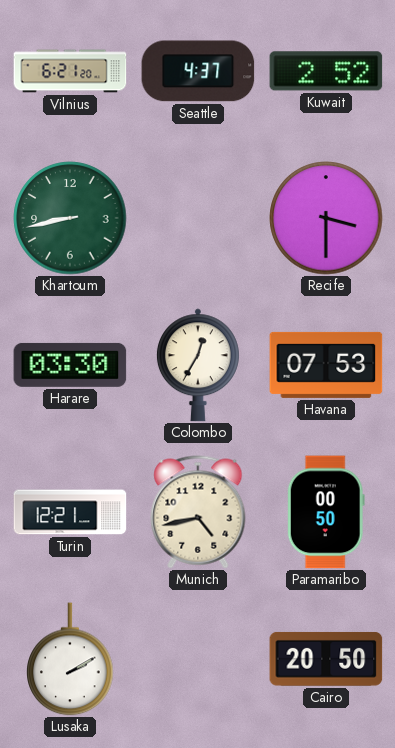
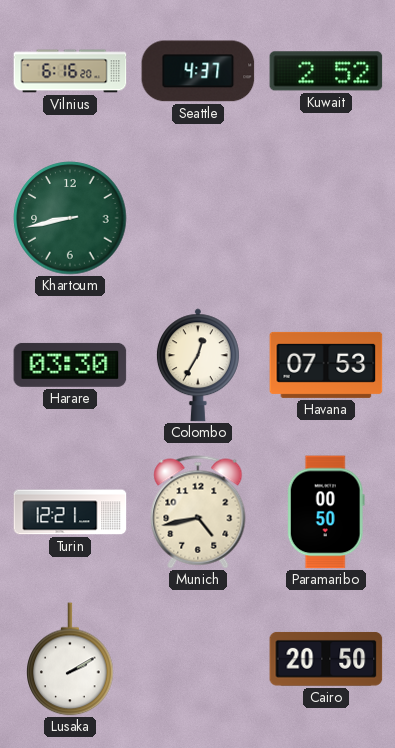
Vilnius: 6:21 -> 6:16
Recife: 3:30 -> none
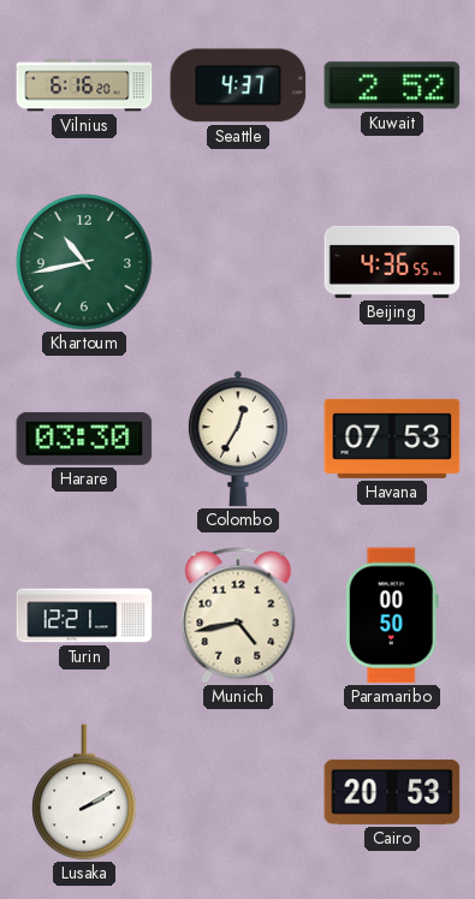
Khartoum: 8:43 -> 10:43
Beijing: none -> 4:36
Cairo: 20:50 -> 20:53
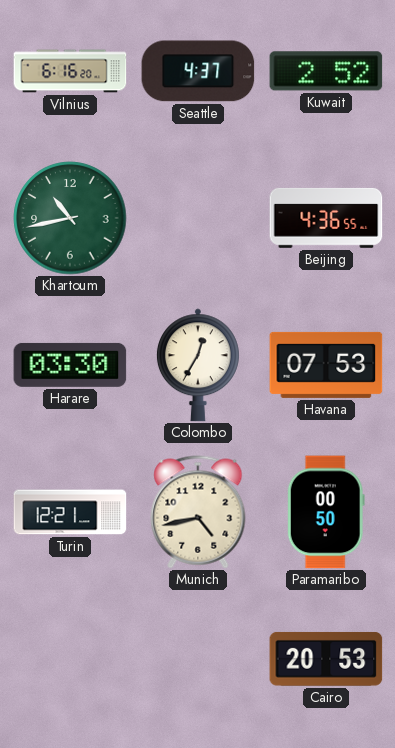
Lusaka: 2:10 -> none
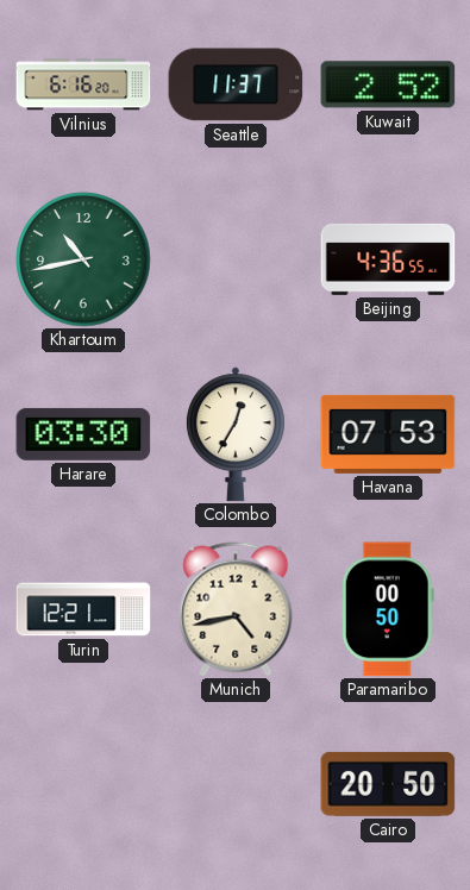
Seattle: 4:37 -> 11:37
Cairo: 20:53 -> 20:50
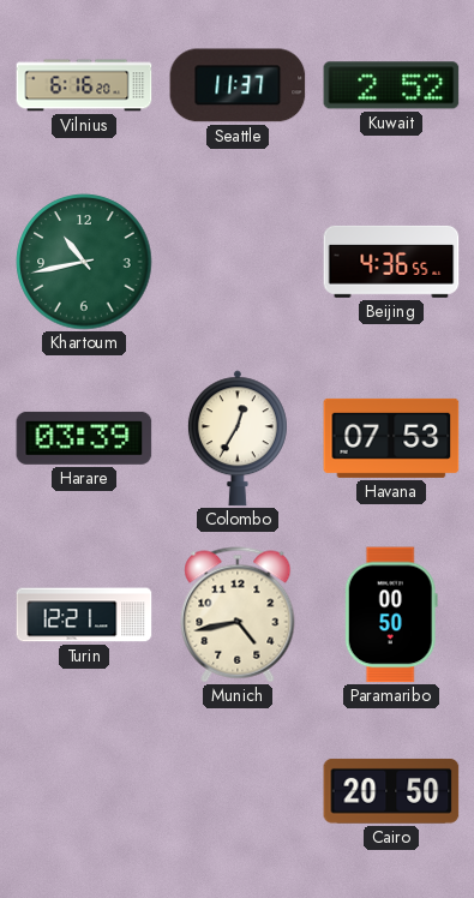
Harare: 03:30 -> 03:39
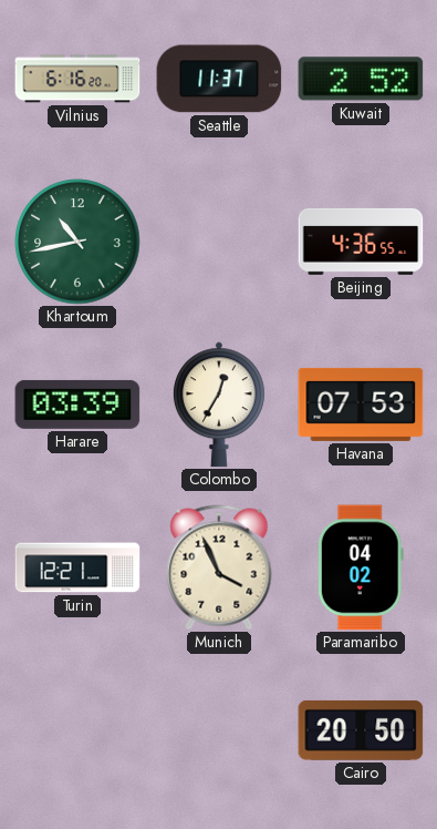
Munich: 4:43 -> 3:56
Paramaribo: 00:50 -> 04:02
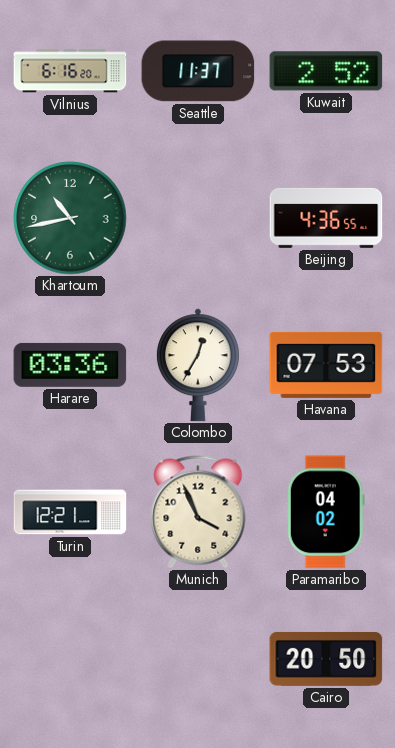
Harare: 03:39 -> 03:36
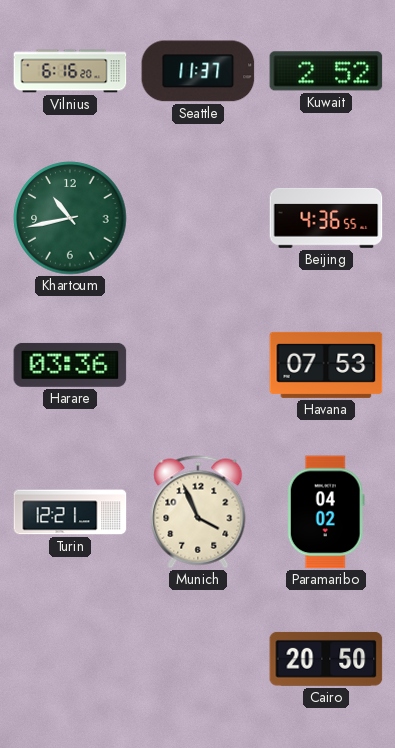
Colombo: 12:35 -> none
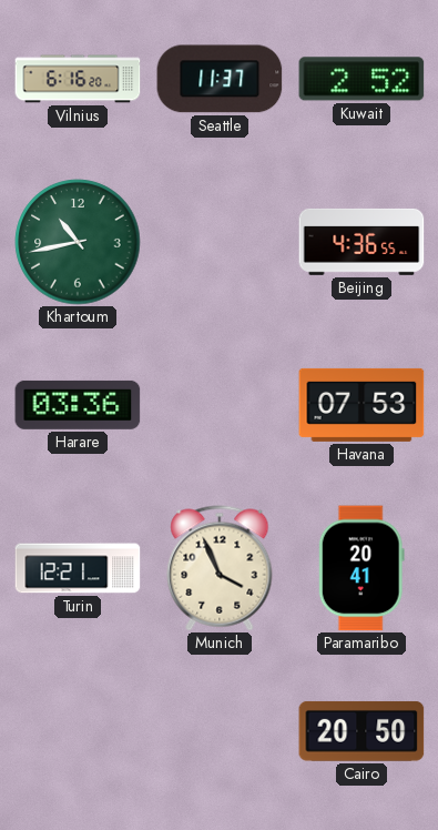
Paramaribo: 04:02 -> 20:41
